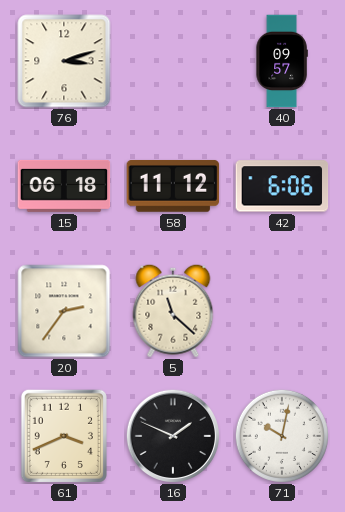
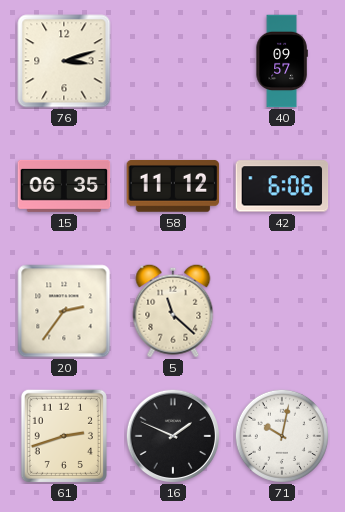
15: 06:18 -> 06:35
61: 3:41 -> 2:42
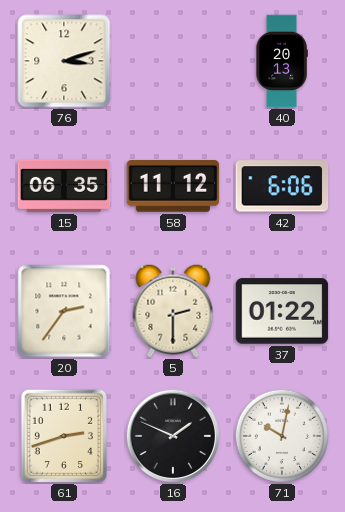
40: 09:57 -> 20:13
5: 11:22 -> 2:30
37: none -> 01:22
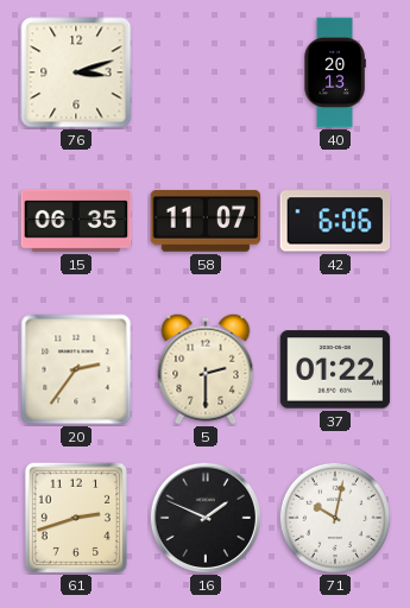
58: 11:12 -> 11:07
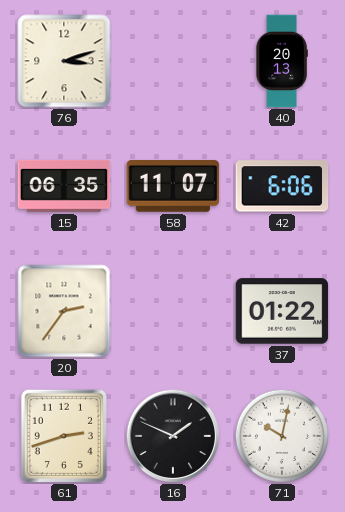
5: 2:30 -> none
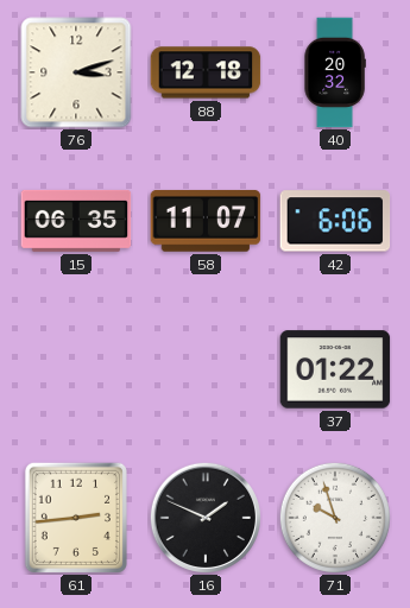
88: none -> 12:18
40: 20:13 -> 20:32
20: 2:36 -> none
61: 2:42 -> 2:44
71: 10:02 -> 9:57
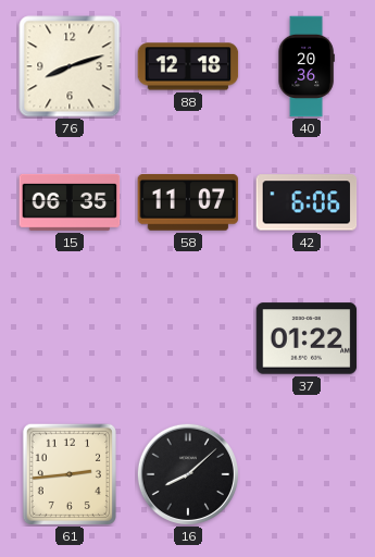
76: 3:12 -> 8:12
40: 20:32 -> 20:36
16: 1:49 -> 8:08
71: 9:57 -> none
